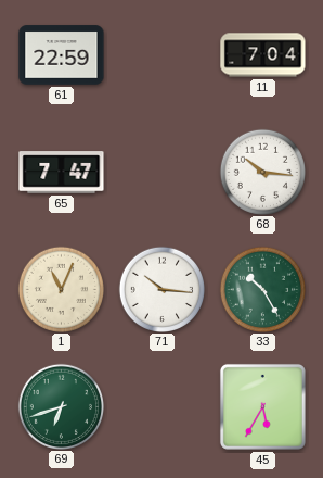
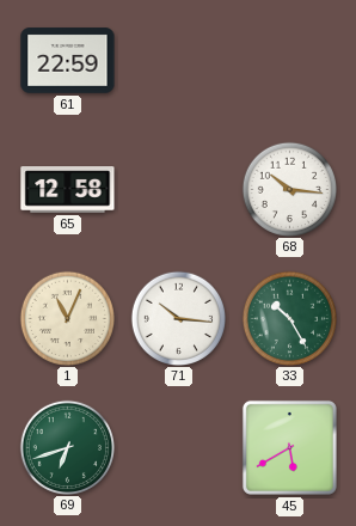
11: 7:04 -> none
65: 7:47 -> 12:58
45: 5:35 -> 5:40
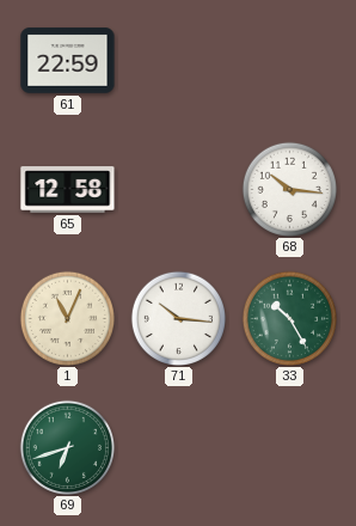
45: 5:40 -> none
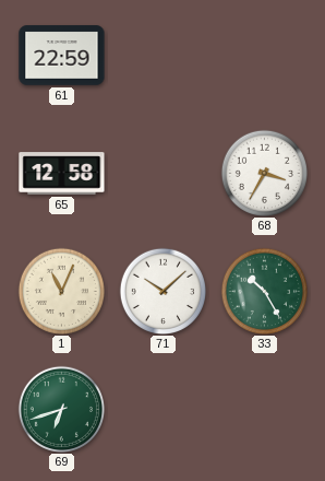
68: 10:16 -> 3:35
71: 10:16 -> 10:08
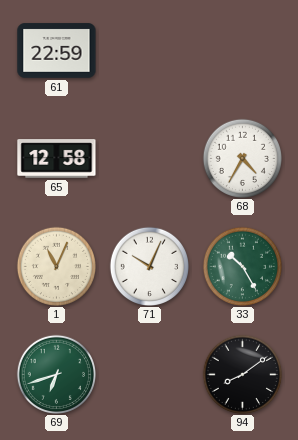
68: 3:35 -> 4:35
71: 10:08 -> 10:04
94: none -> 8:09
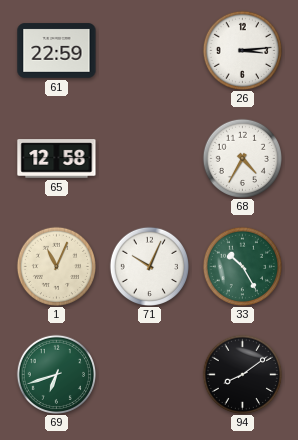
26: none -> 3:14
